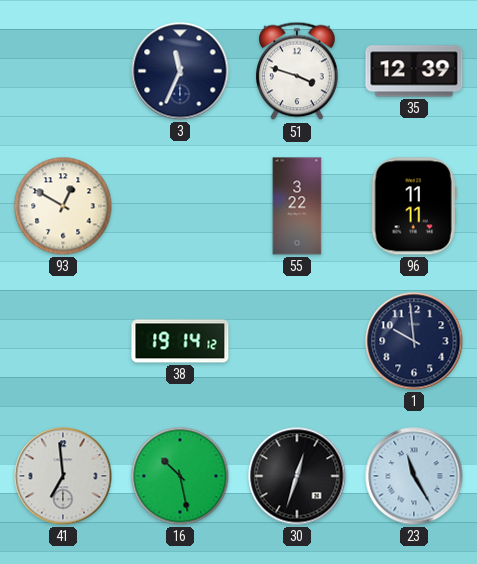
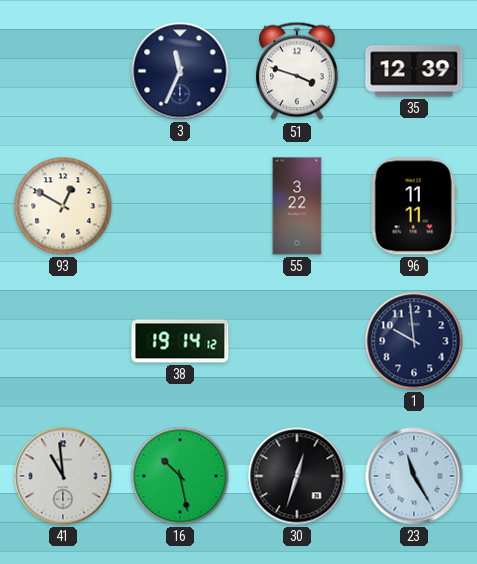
41: 6:59 -> 10:59
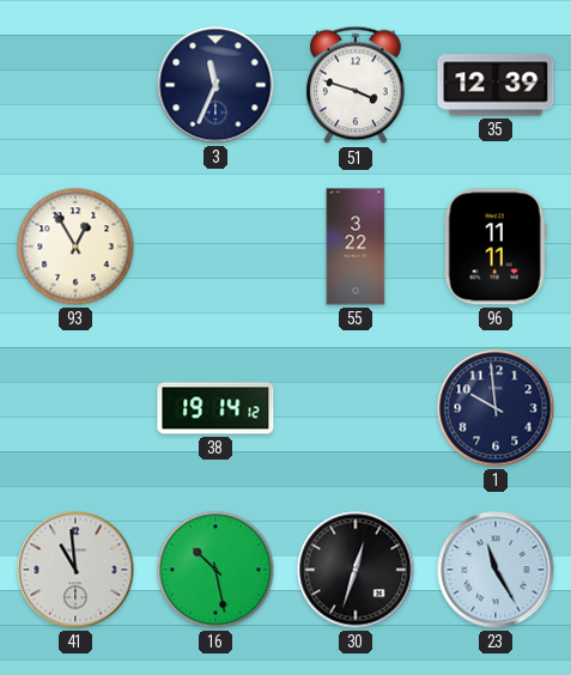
93: 12:50 -> 12:55
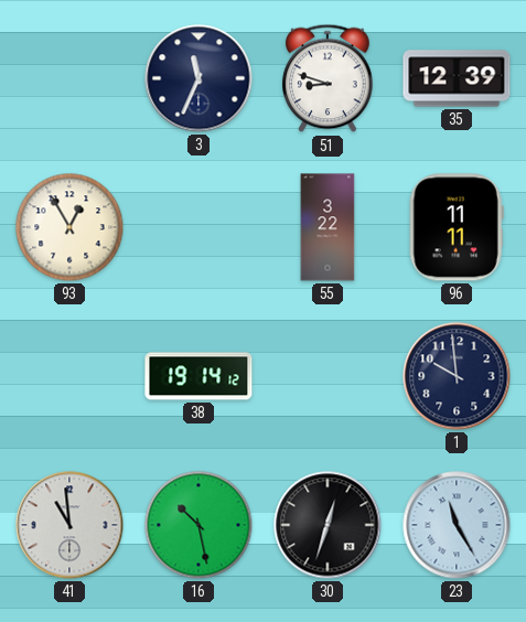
51: 3:48 -> 8:48
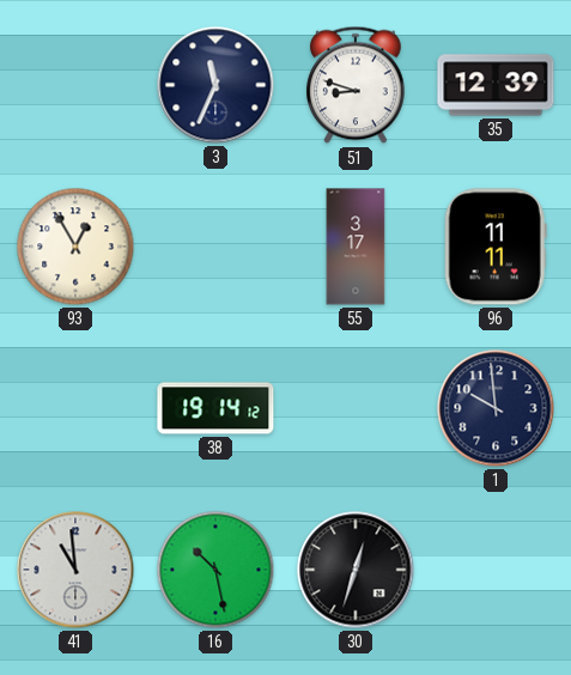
55: 3:22 -> 3:17
23: 11:25 -> none
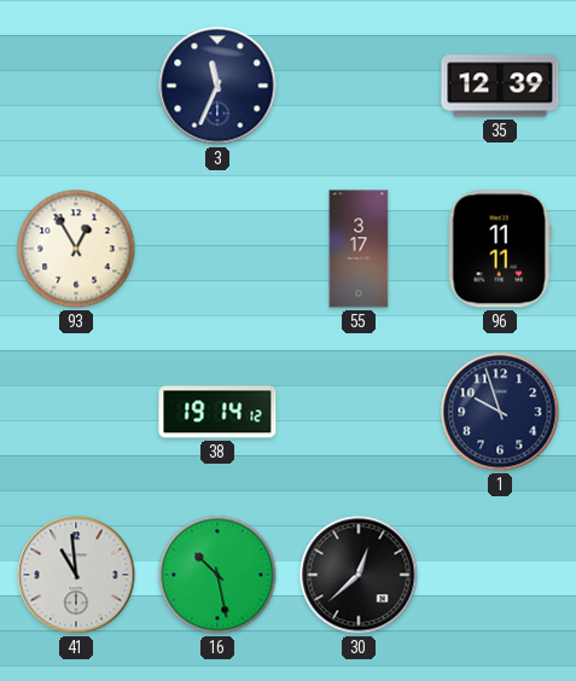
51: 8:48 -> none
1: 9:59 -> 9:57
30: 12:33 -> 12:38
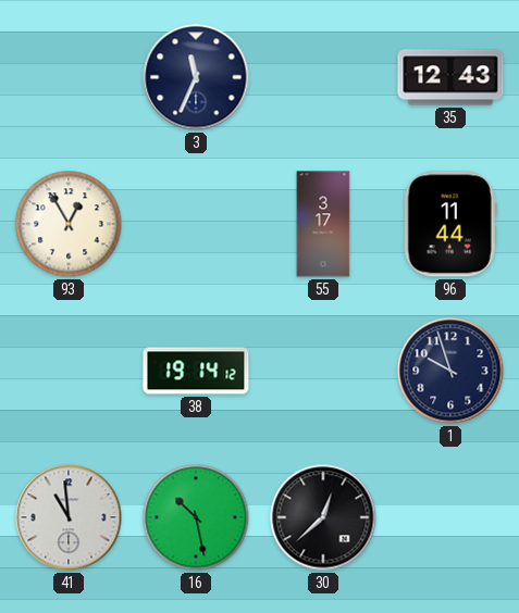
35: 12:39 -> 12:43
96: 11:11 -> 11:44
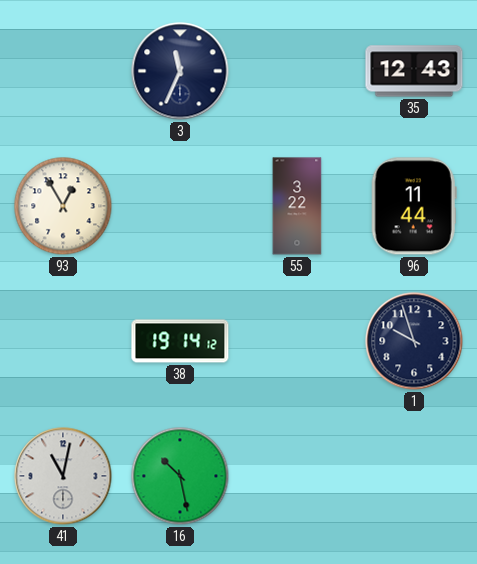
55: 3:17 -> 3:22
41: 10:59 -> 11:02
30: 12:38 -> none
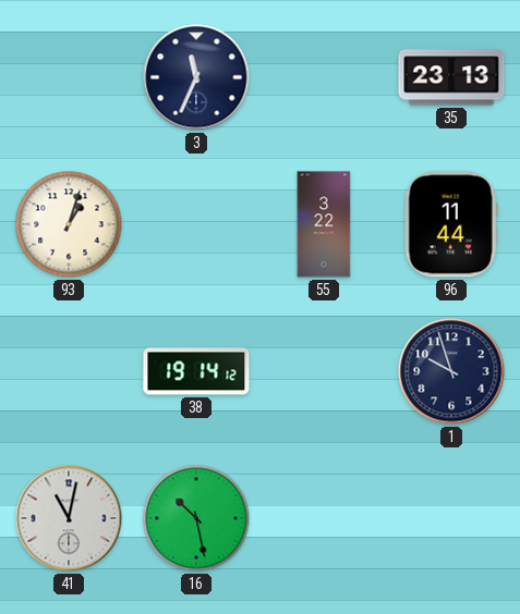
35: 12:43 -> 23:13
93: 12:55 -> 1:03
